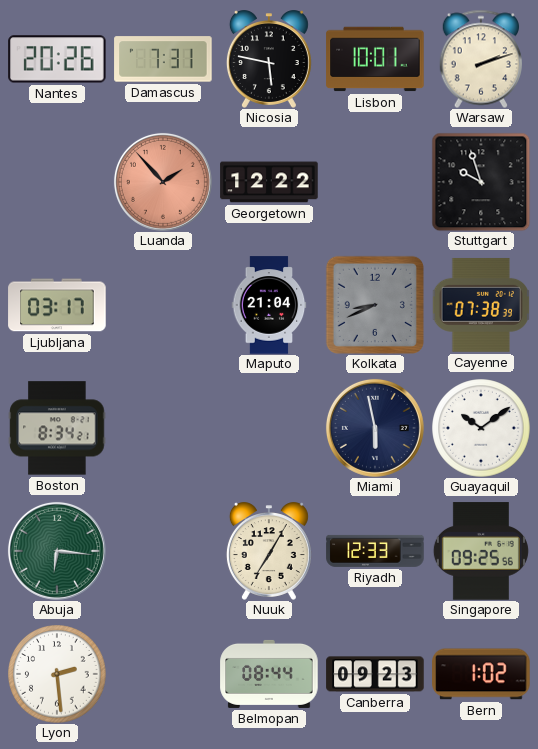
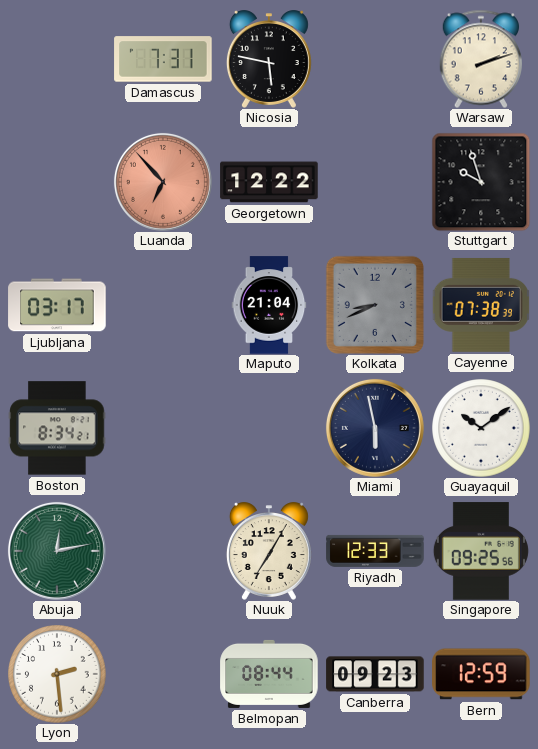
Nantes: 20:26 -> none
Lisbon: 10:01 -> none
Luanda: 1:53 -> 6:53
Abuja: 6:16 -> 12:13
Bern: 1:02 -> 12:59
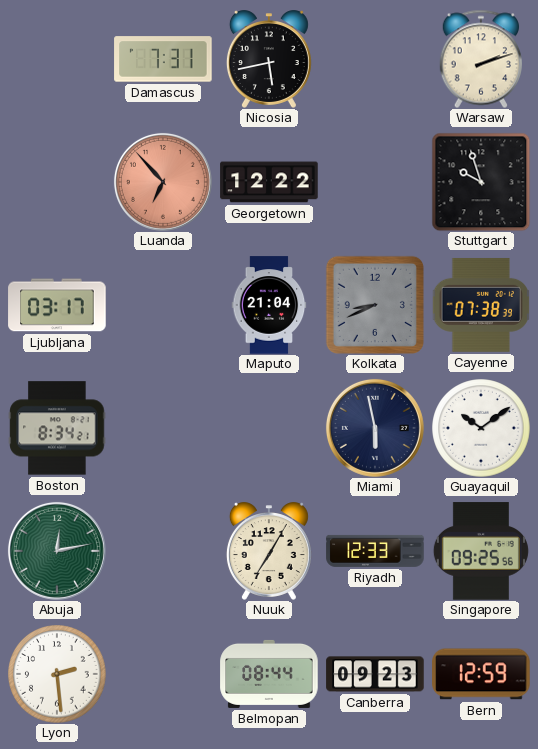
Nicosia: 5:47 -> 5:43
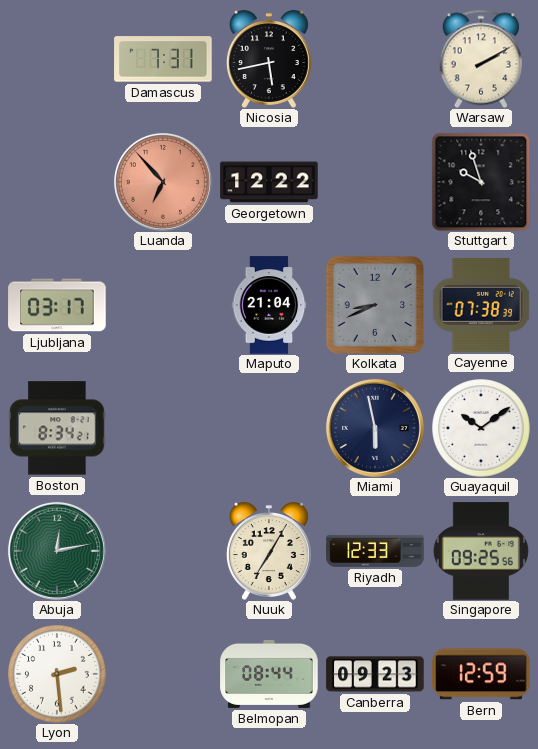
Warsaw: 2:12 -> 2:10
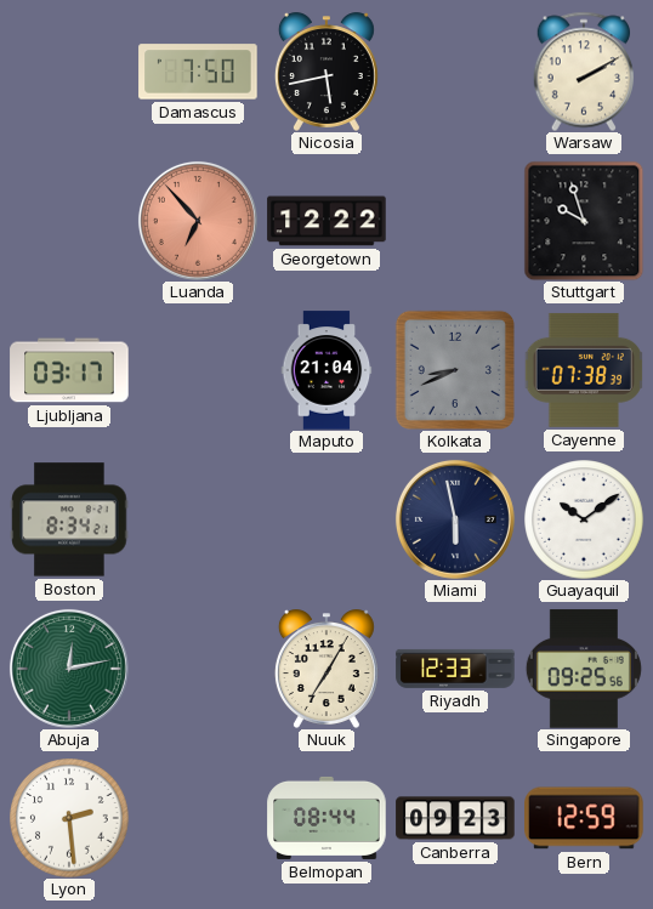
Damascus: 7:31 -> 7:50
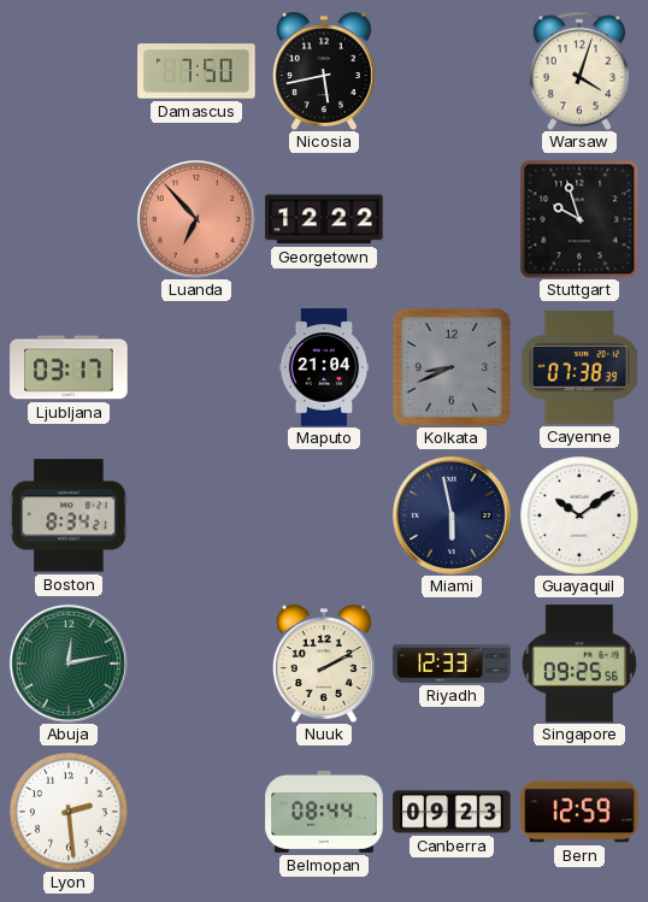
Warsaw: 2:10 -> 4:03
Nuuk: 7:05 -> 2:10
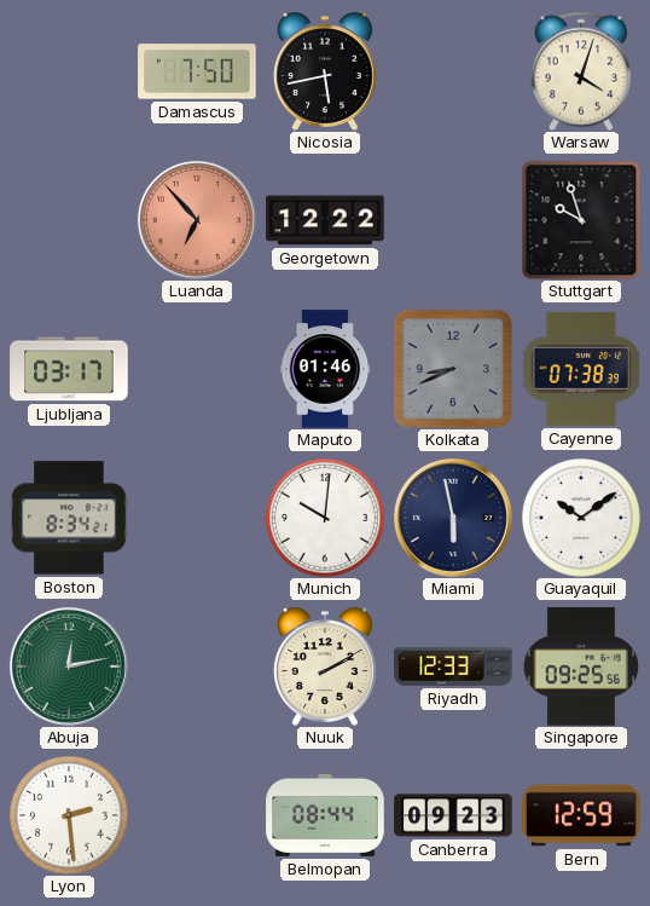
Maputo: 21:04 -> 01:46
Munich: none -> 10:01
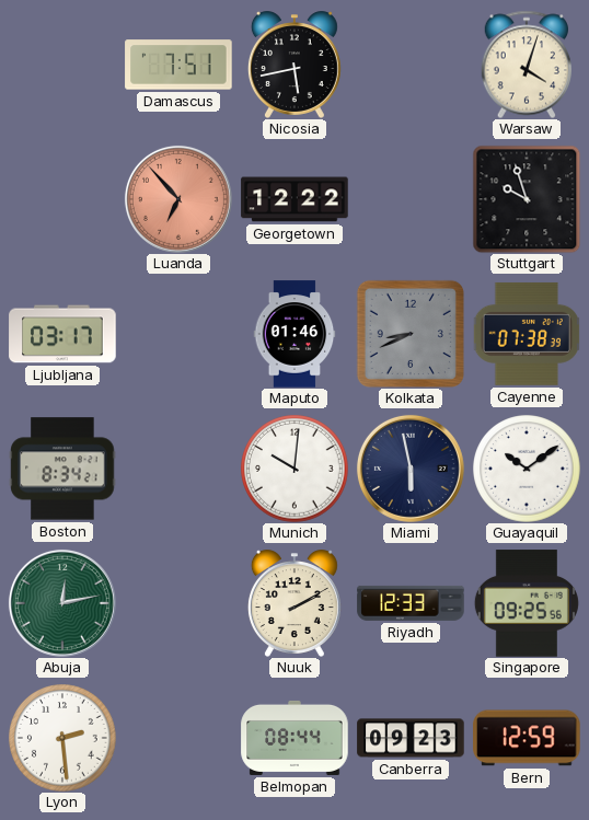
Damascus: 7:50 -> 7:51
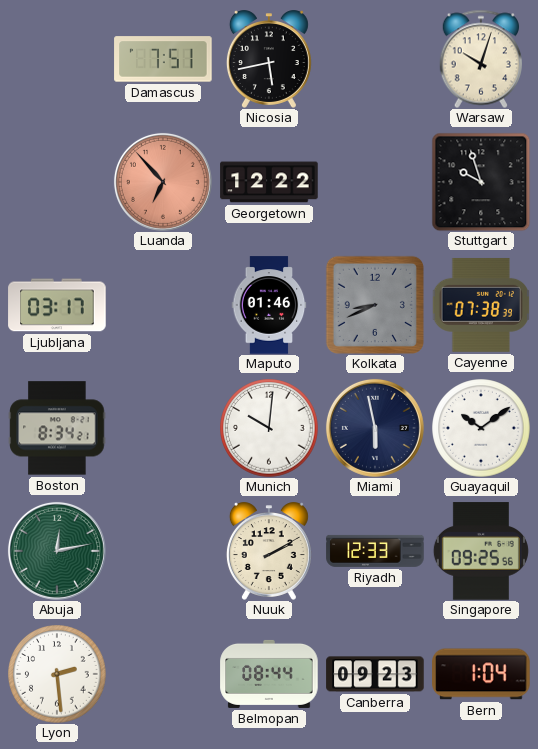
Warsaw: 4:03 -> 10:03
Bern: 12:59 -> 1:04
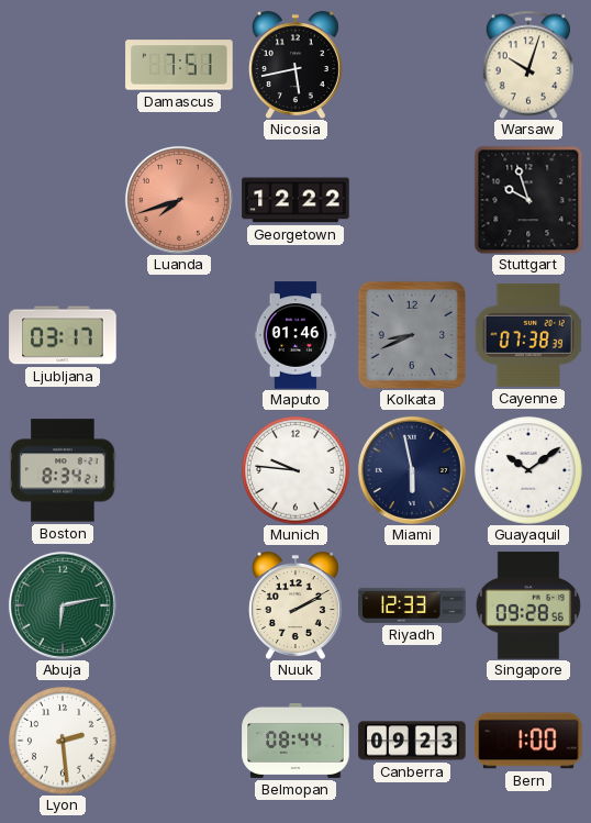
Luanda: 6:53 -> 7:42
Munich: 10:01 -> 9:46
Abuja: 12:13 -> 6:13
Singapore: 09:25 -> 09:28
Bern: 1:04 -> 1:00
